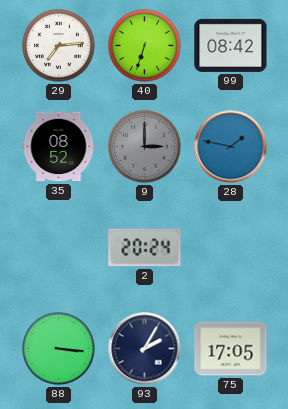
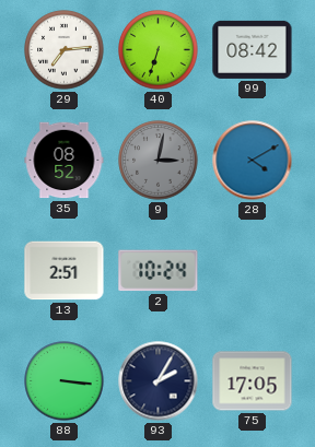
9: 3:00 -> 3:02
28: 1:47 -> 4:10
13: none -> 2:51
2: 20:24 -> 10:24
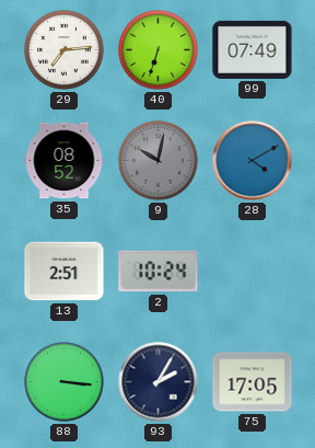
99: 08:42 -> 07:49
9: 3:02 -> 10:02
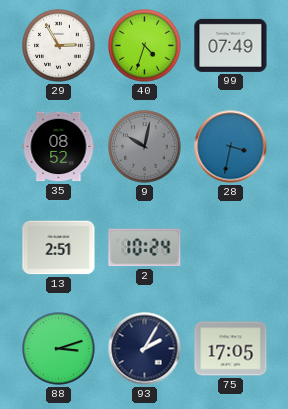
29: 7:14 -> 2:55
40: 6:33 -> 4:33
28: 4:10 -> 3:32
88: 3:16 -> 3:12
